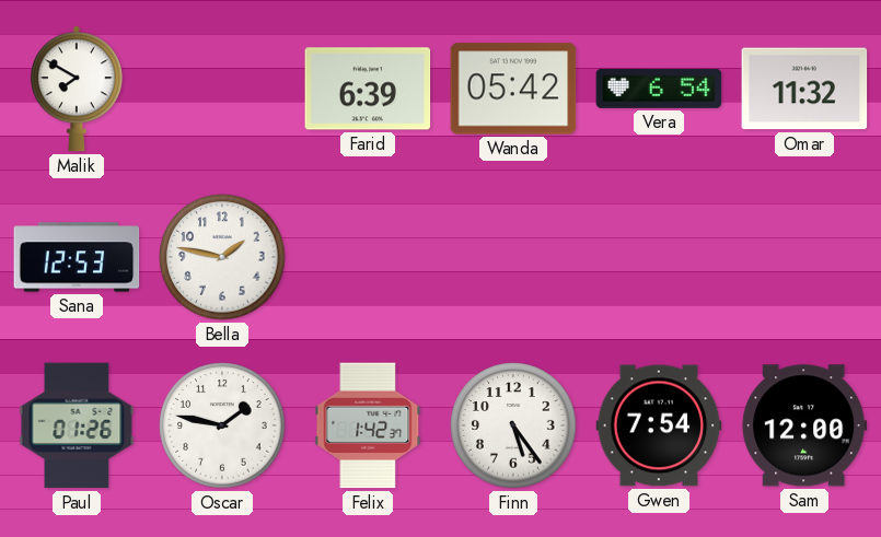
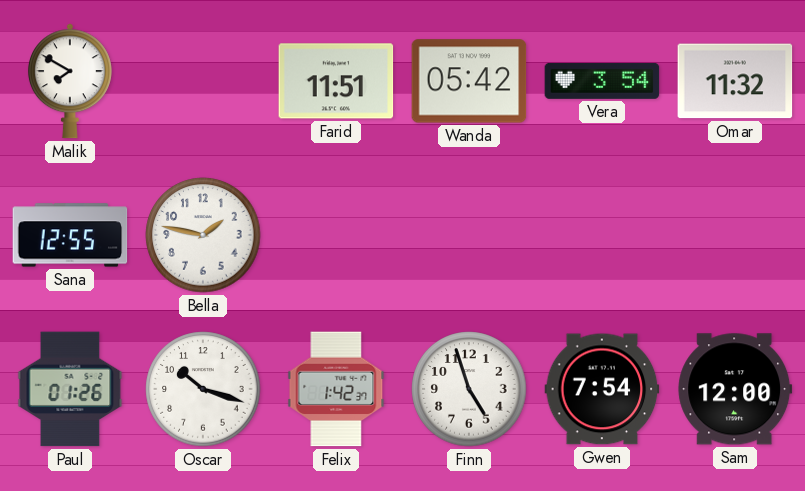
Farid: 6:39 -> 11:51
Vera: 6:54 -> 3:54
Sana: 12:53 -> 12:55
Oscar: 1:47 -> 10:18
Finn: 5:24 -> 4:57
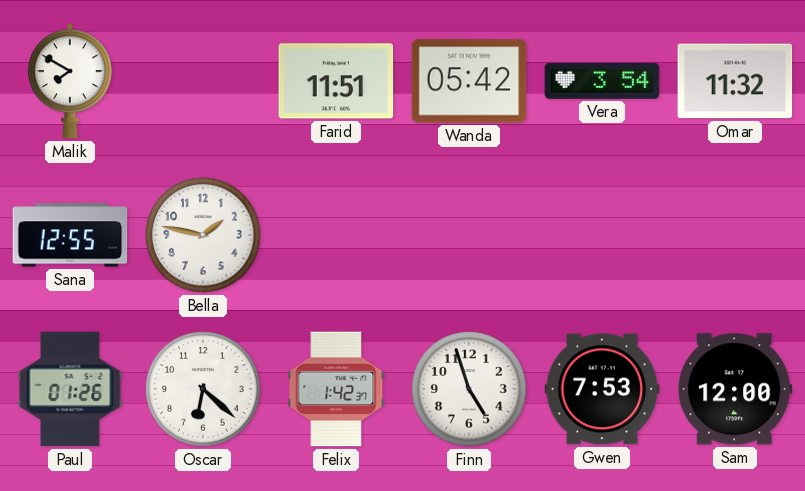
Oscar: 10:18 -> 6:22
Gwen: 7:54 -> 7:53
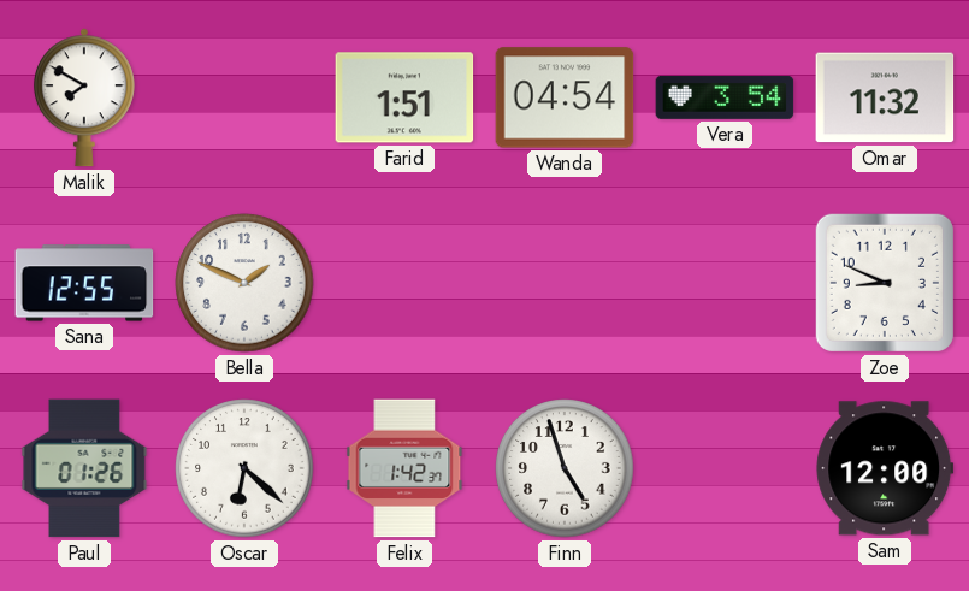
Farid: 11:51 -> 1:51
Wanda: 05:42 -> 04:54
Bella: 1:47 -> 1:49
Zoe: none -> 8:49
Gwen: 7:53 -> none
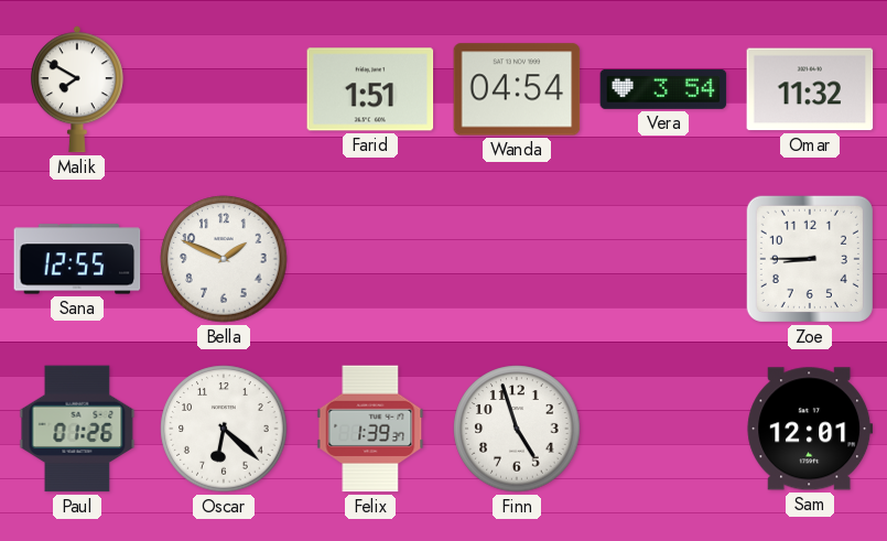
Zoe: 8:49 -> 8:45
Felix: 1:42 -> 1:39
Sam: 12:00 -> 12:01
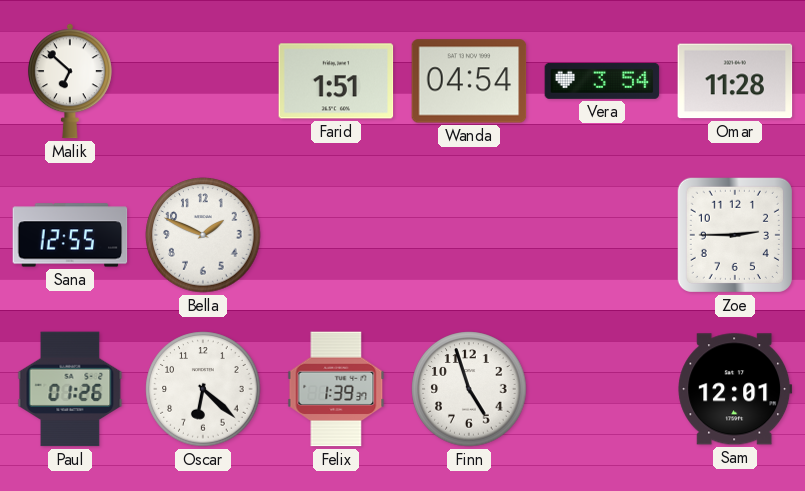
Malik: 7:50 -> 6:52
Omar: 11:32 -> 11:28
Zoe: 8:45 -> 2:45
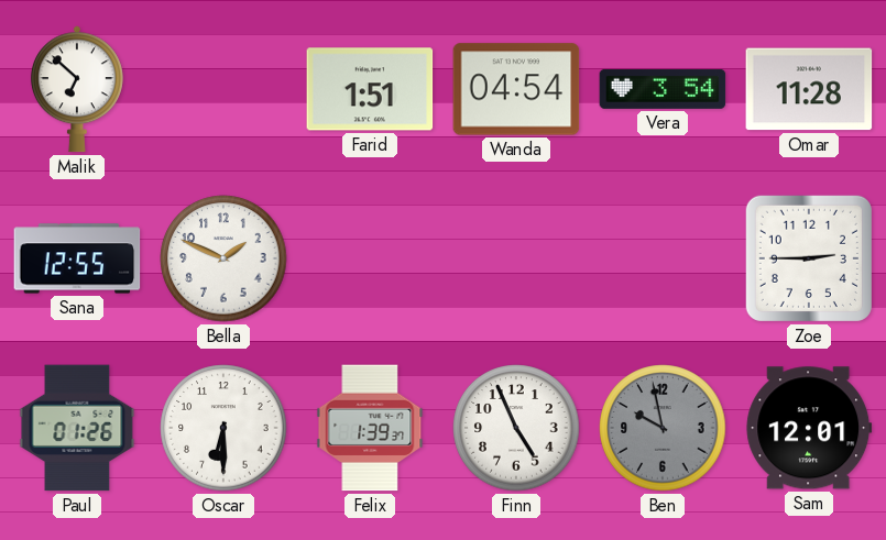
Oscar: 6:22 -> 6:30
Finn: 4:57 -> 4:56
Ben: none -> 9:58
